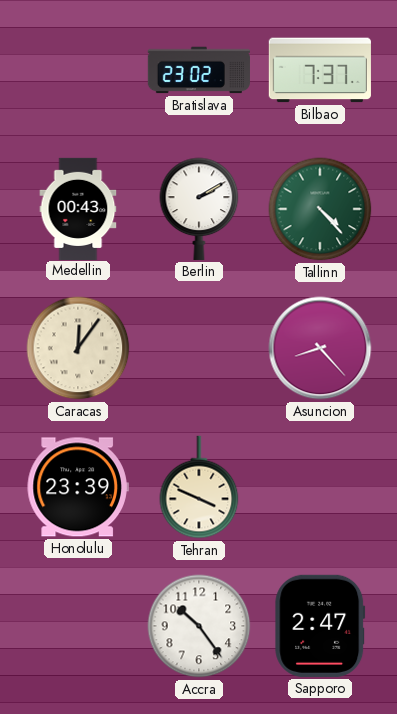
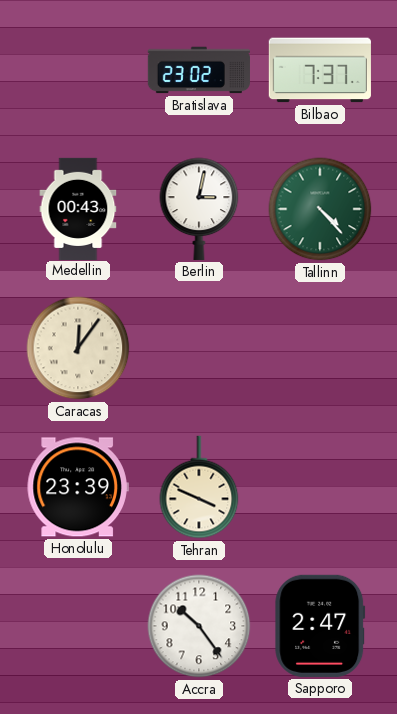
Berlin: 2:10 -> 3:02
Asuncion: 8:23 -> none
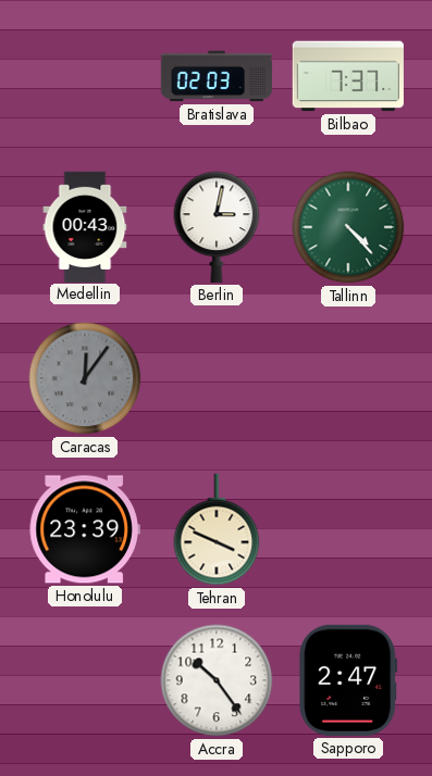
Bratislava: 23:02 -> 02:03
Caracas dial: cream -> grey
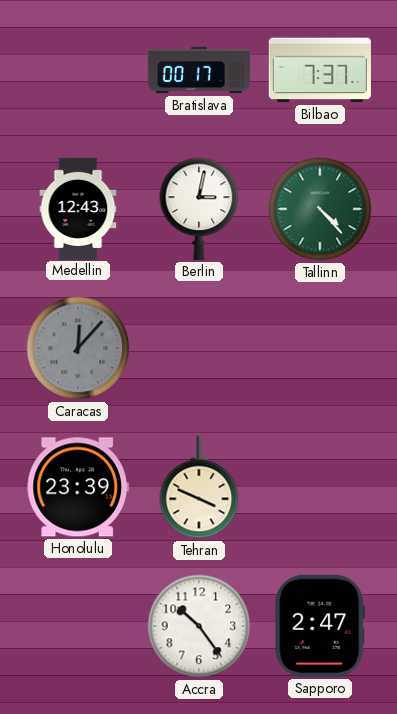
Bratislava: 02:03 -> 00:17
Medellin: 00:43 -> 12:43
Caracas: 12:06 -> 12:07
